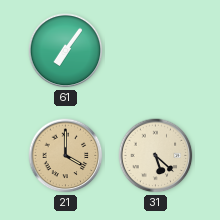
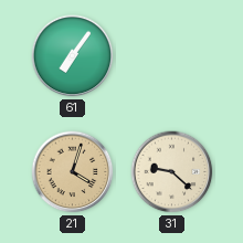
21: 4:00 -> 4:03
31: 5:22 -> 9:22
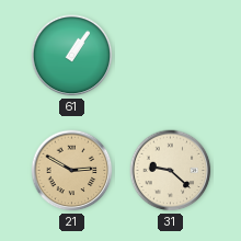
61: 7:06 -> 1:06
21: 4:03 -> 2:50
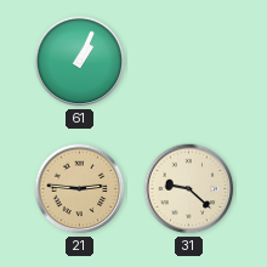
61: 1:06 -> 1:04
21: 2:50 -> 2:46
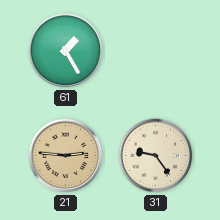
61: 1:04 -> 1:25
31: 9:22 -> 9:24
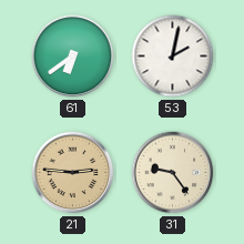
61: 1:25 -> 6:39
53: none -> 2:02
